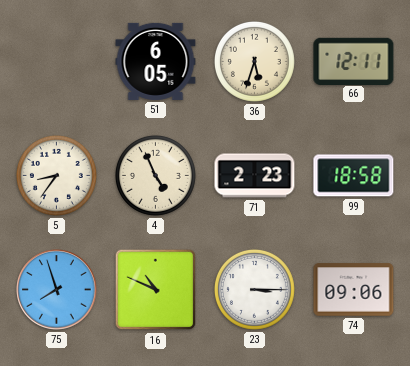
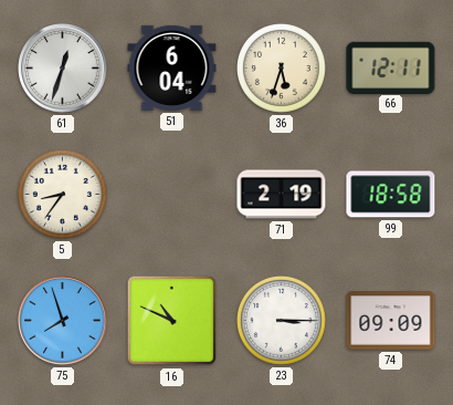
61: none -> 12:33
51: 6:05 -> 6:04
4: 4:56 -> none
71: 2:23 -> 2:19
74: 09:06 -> 09:09
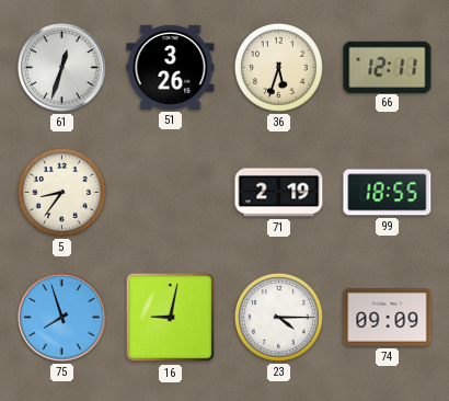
51: 6:04 -> 3:26
99: 18:58 -> 18:55
16: 10:49 -> 9:02
23: 3:15 -> 4:15
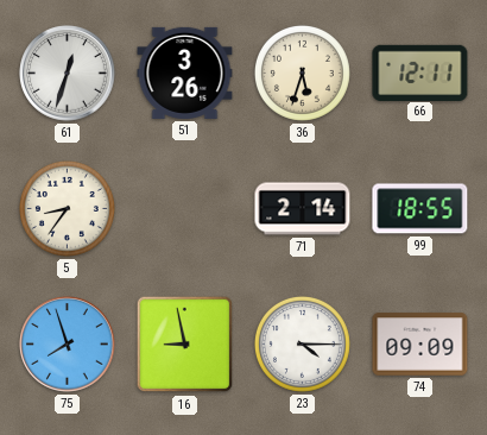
71: 2:19 -> 2:14
16: 9:02 -> 8:58
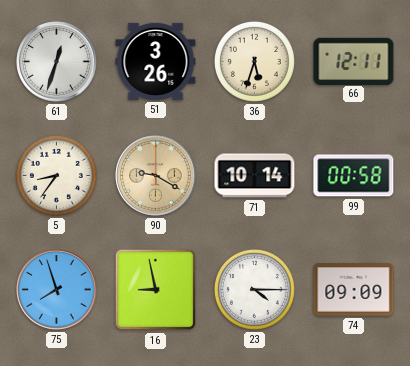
90: none -> 9:20
71: 2:14 -> 10:14
99: 18:55 -> 00:58
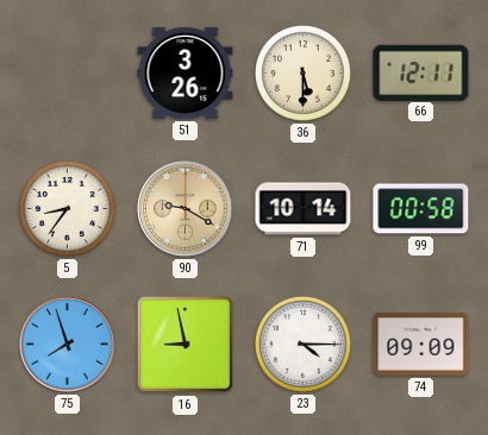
61: 12:33 -> none
36: 5:33 -> 5:30
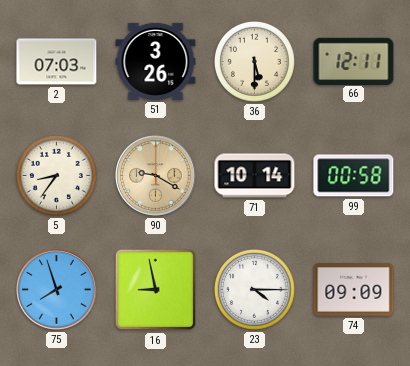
2: none -> 07:03
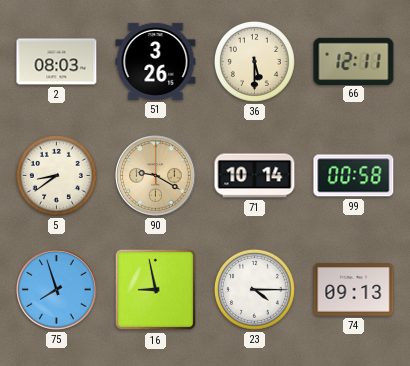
2: 07:03 -> 08:03
5: 8:36 -> 8:39
74: 09:09 -> 09:13
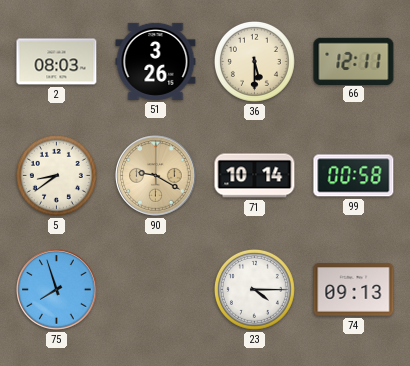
16: 8:58 -> none
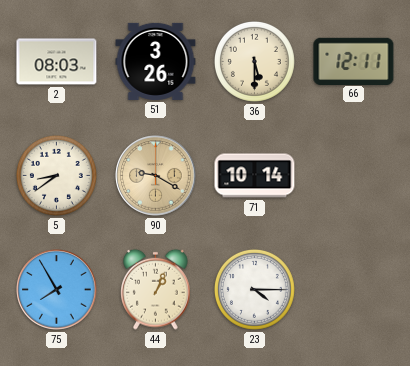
99: 00:58 -> none
75: 7:57 -> 7:55
44: none -> 1:04
74: 09:13 -> none
